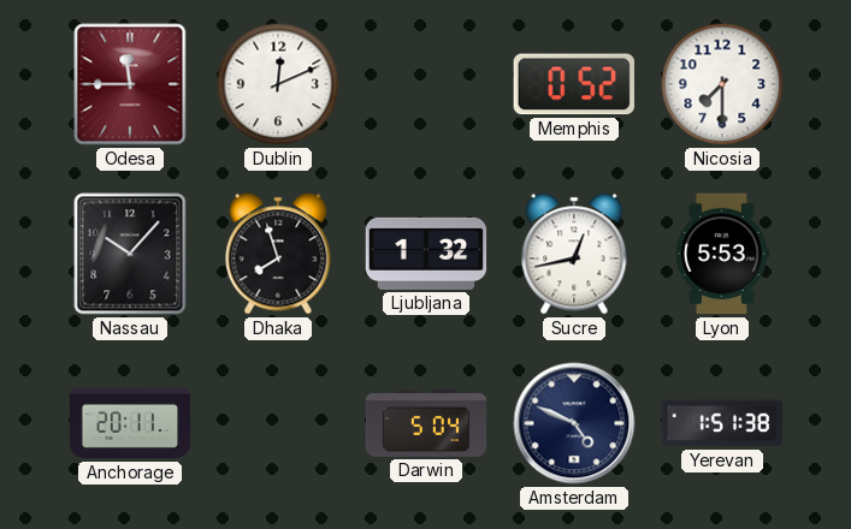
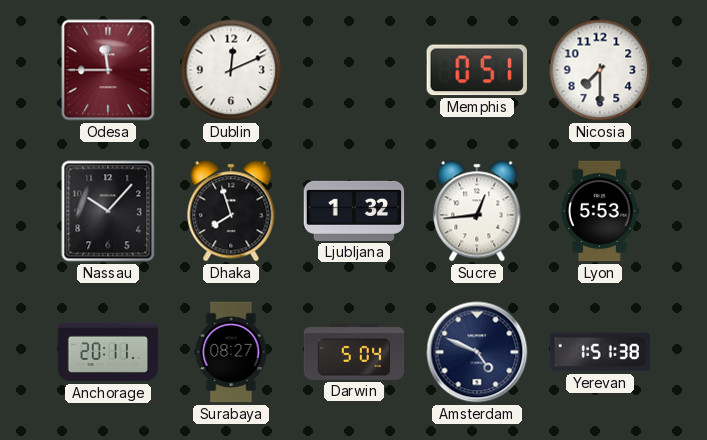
Memphis: 0:52 -> 0:51
Sucre: 12:43 -> 12:44
Surabaya: none -> 08:27
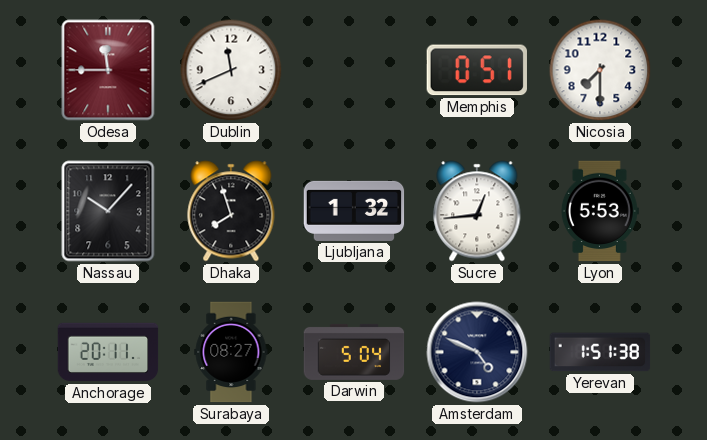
Dublin: 12:11 -> 11:41
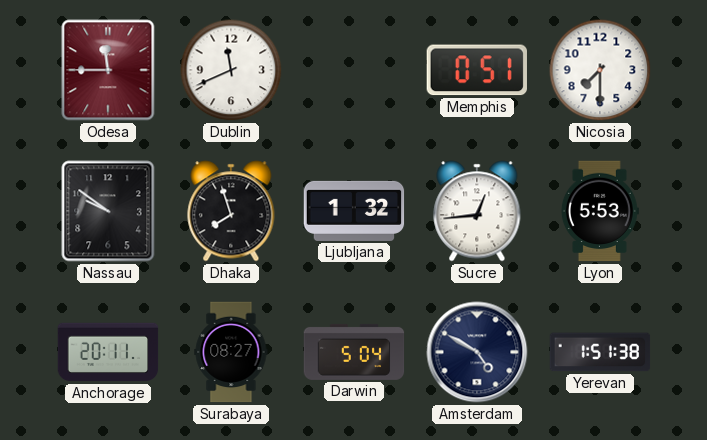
Nassau: 10:07 -> 9:51
Amsterdam: 4:49 -> 4:50
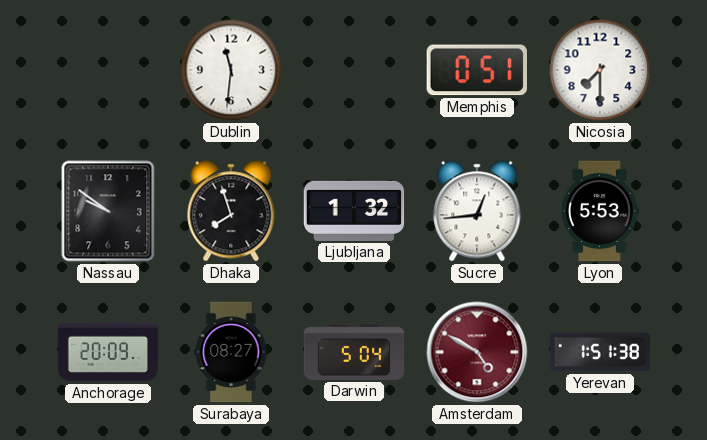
Odesa: 11:45 -> none
Dublin: 11:41 -> 11:31
Anchorage: 20:11 -> 20:09
Amsterdam dial: navy -> burgundy
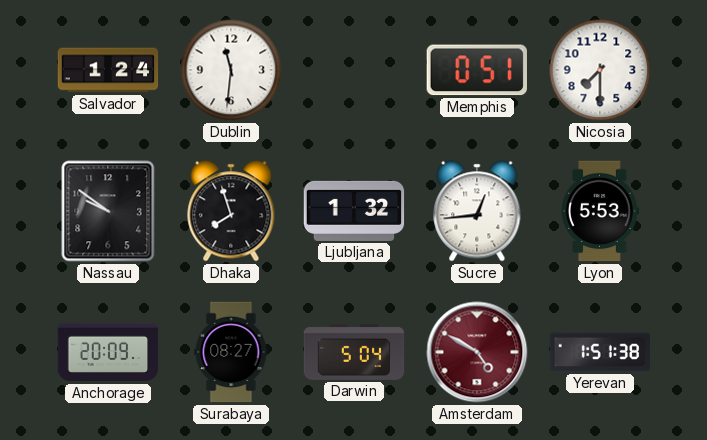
Salvador: none -> 1:24
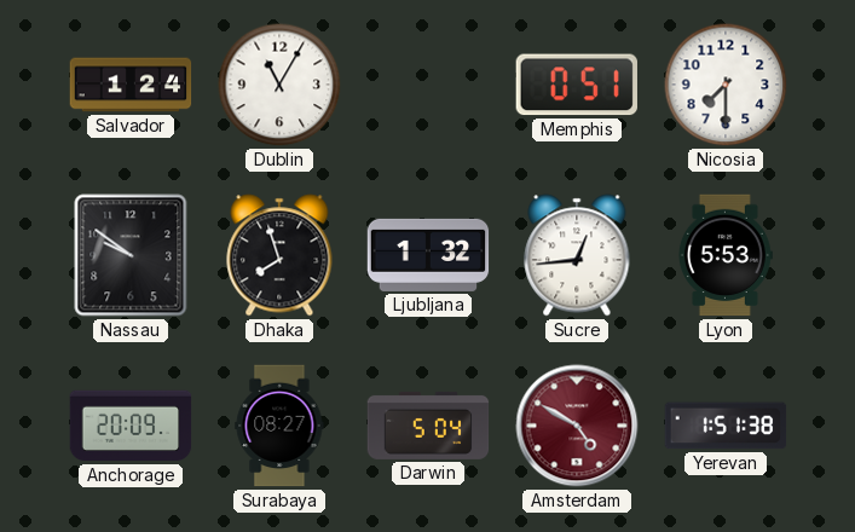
Dublin: 11:31 -> 11:05
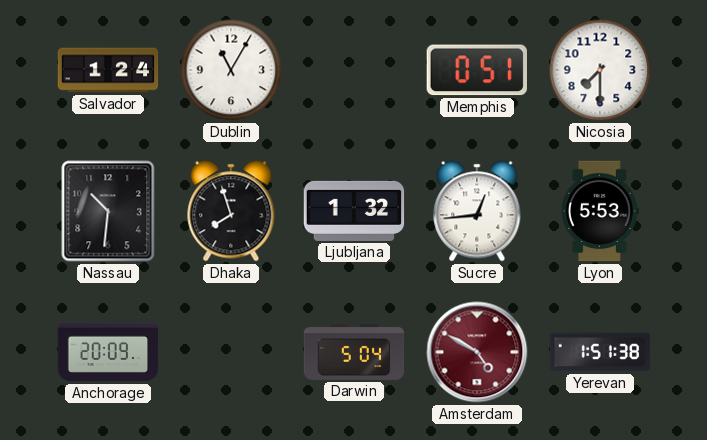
Nassau: 9:51 -> 10:31
Surabaya: 08:27 -> none
